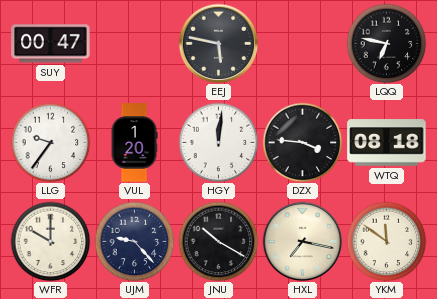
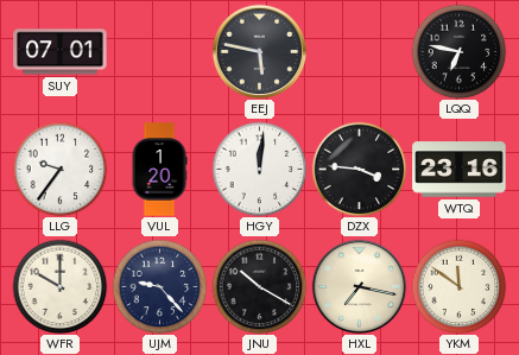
SUY: 00:47 -> 07:01
WTQ: 08:18 -> 23:16
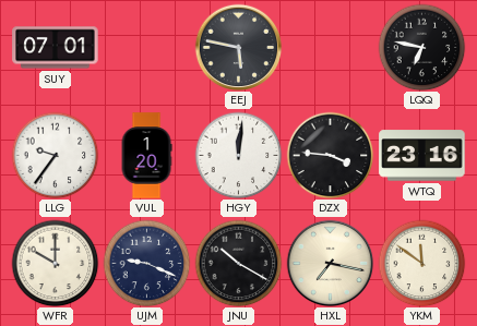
UJM: 9:23 -> 9:19
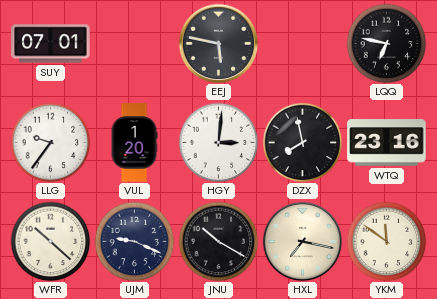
HGY: 12:01 -> 3:01
DZX: 3:46 -> 7:58
WFR: 10:00 -> 10:22
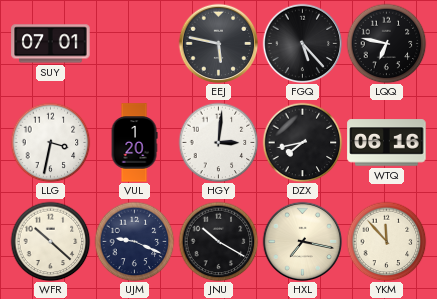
FGQ: none -> 5:23
LLG: 9:36 -> 3:32
DZX: 7:58 -> 7:43
WTQ: 23:16 -> 06:16
YKM: 11:51 -> 11:53
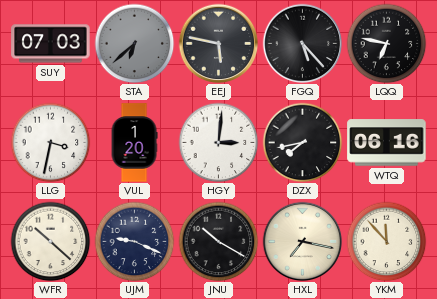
SUY: 07:01 -> 07:03
STA: none -> 6:38
